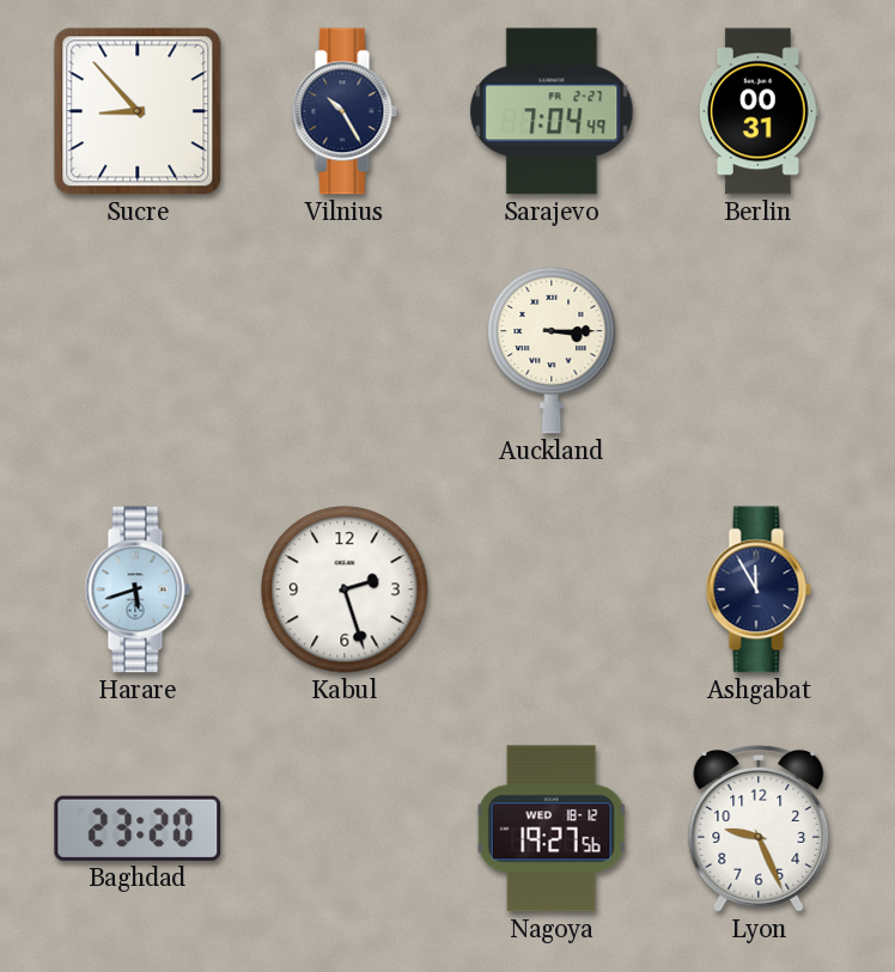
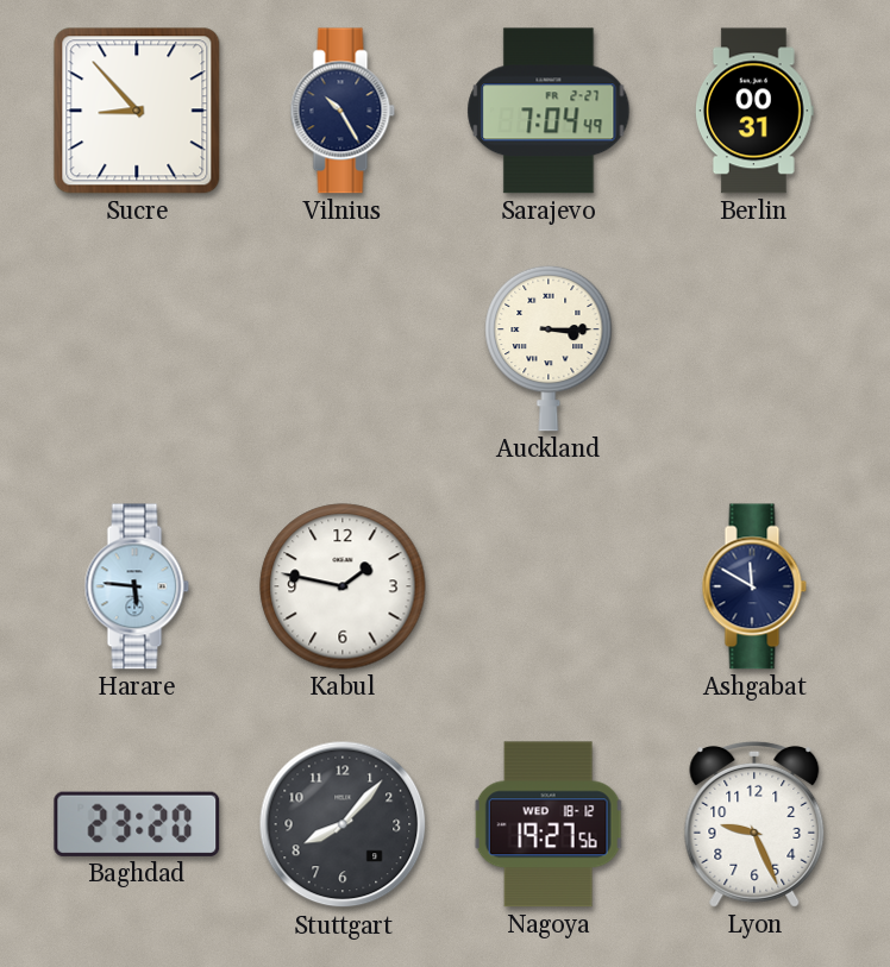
Harare: 5:42 -> 5:46
Kabul: 2:27 -> 1:47
Ashgabat: 11:55 -> 11:50
Stuttgart: none -> 8:07
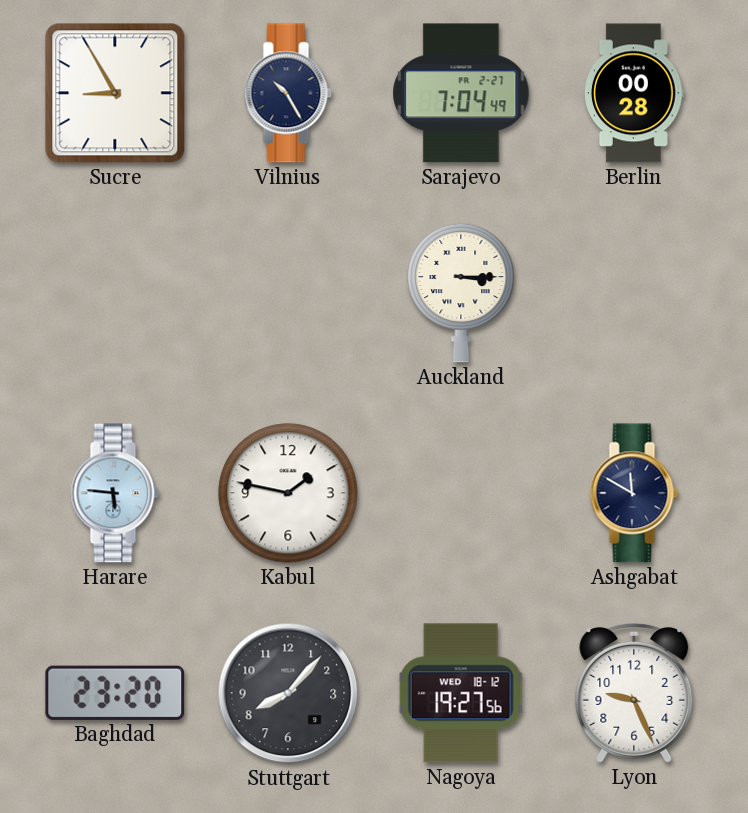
Sucre: 8:53 -> 8:55
Berlin: 00:31 -> 00:28
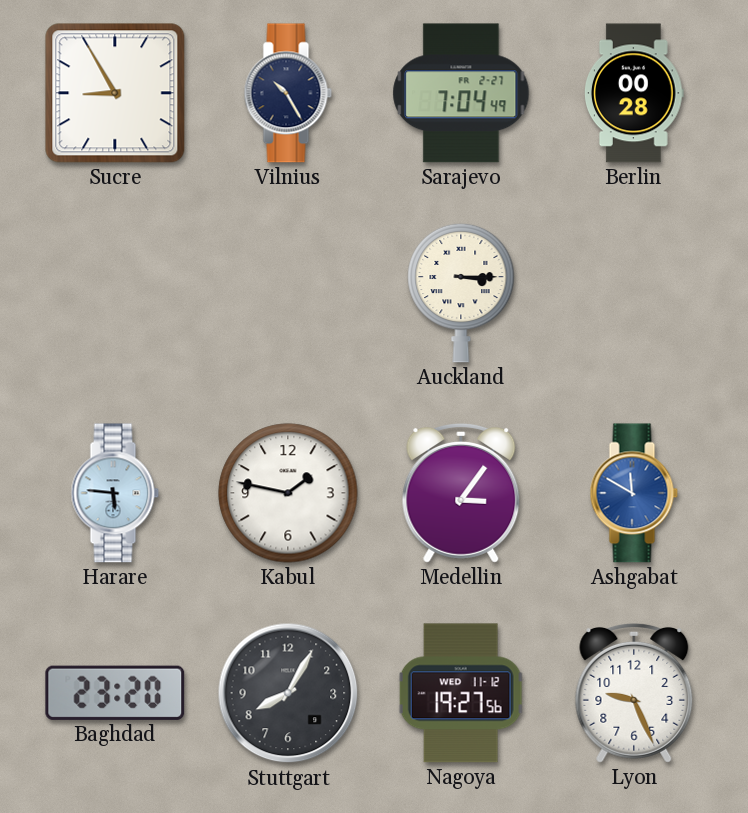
Medellin: none -> 3:06
Ashgabat dial: navy -> blue
Stuttgart: 8:07 -> 8:05
Nagoya date: WED 18-12 -> WED 11-12
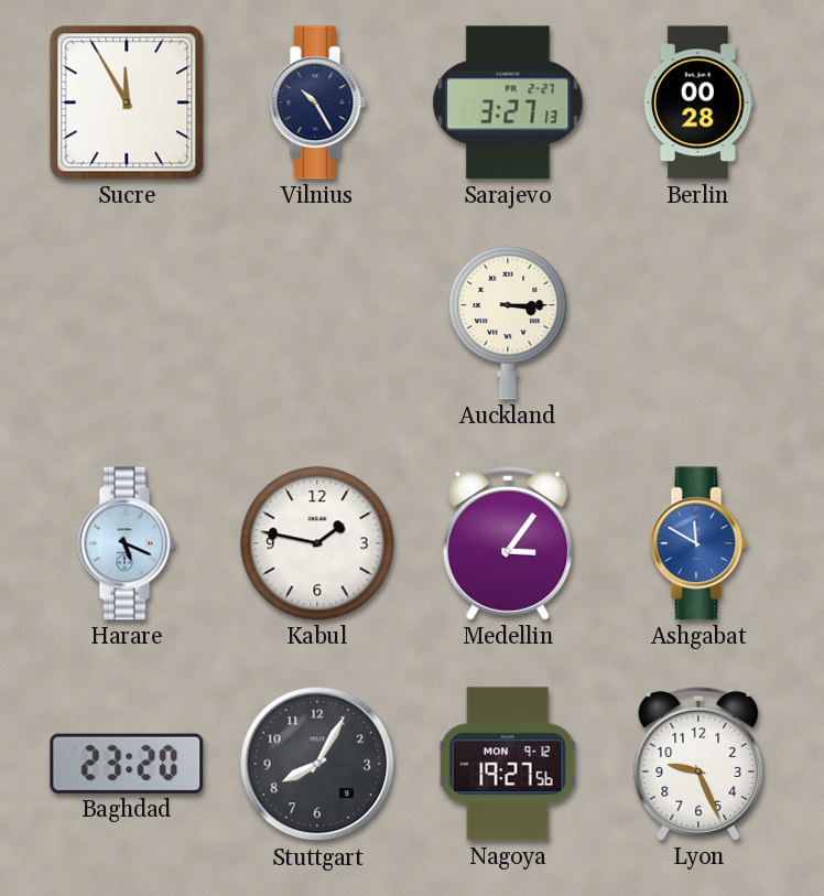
Sucre: 8:55 -> 11:55
Sarajevo: 7:04 -> 3:27
Harare: 5:46 -> 5:19
Nagoya date: WED 11-12 -> MON 9-12
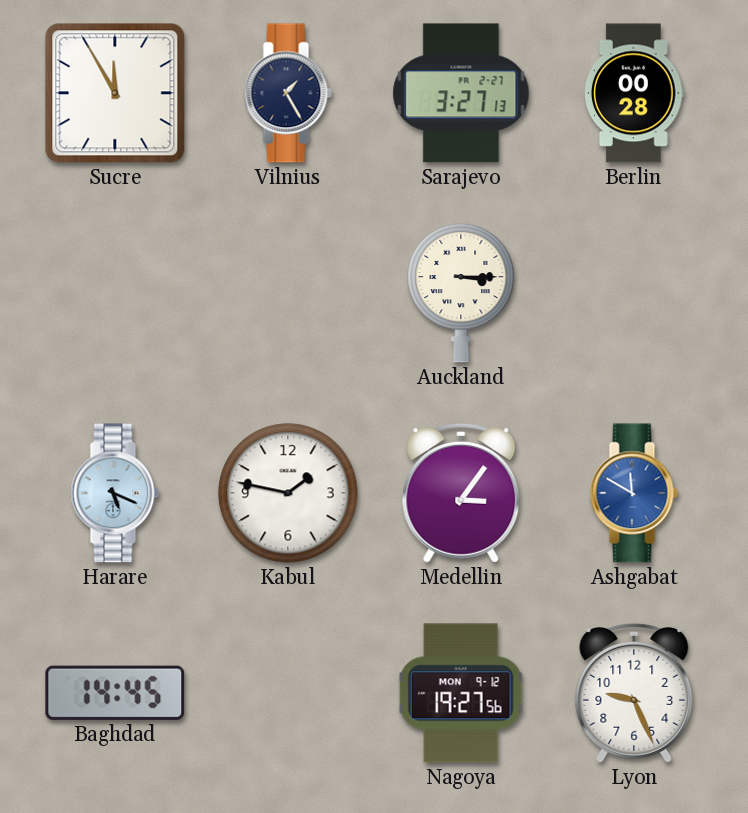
Vilnius: 10:25 -> 1:25
Baghdad: 23:20 -> 14:45
Stuttgart: 8:05 -> none
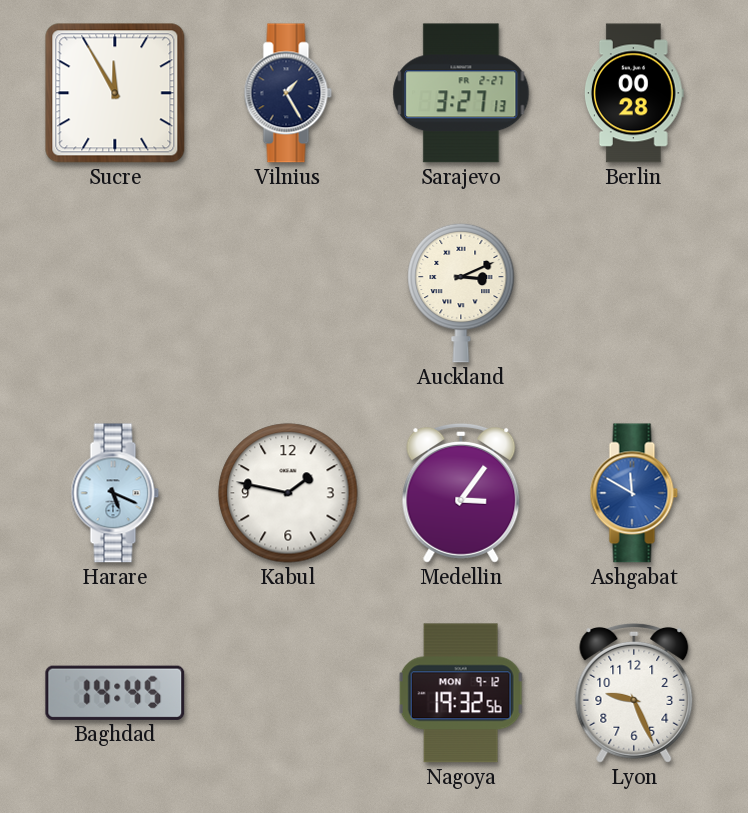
Auckland: 3:15 -> 3:11
Nagoya: 19:27 -> 19:32
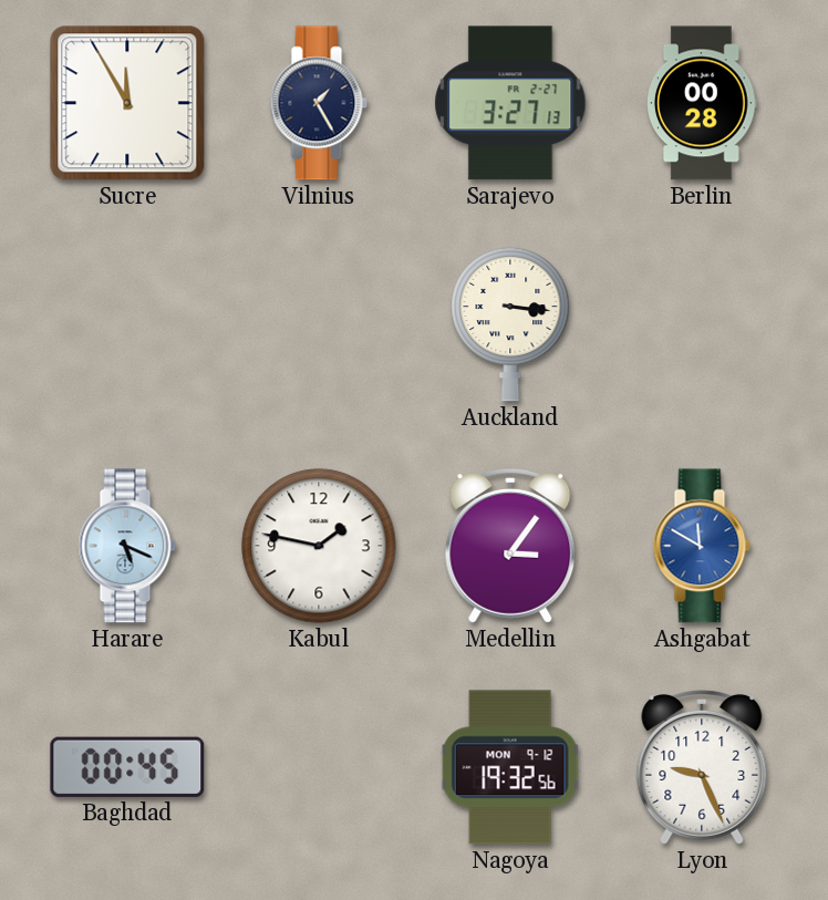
Auckland: 3:11 -> 3:16
Baghdad: 14:45 -> 00:45
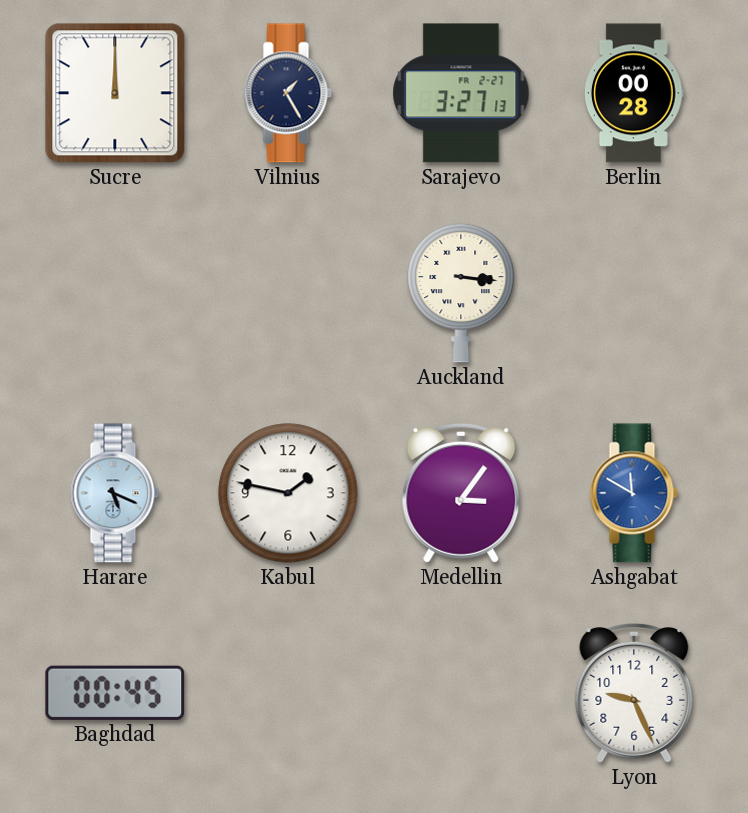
Sucre: 11:55 -> 12:00
Nagoya: 19:32 -> none
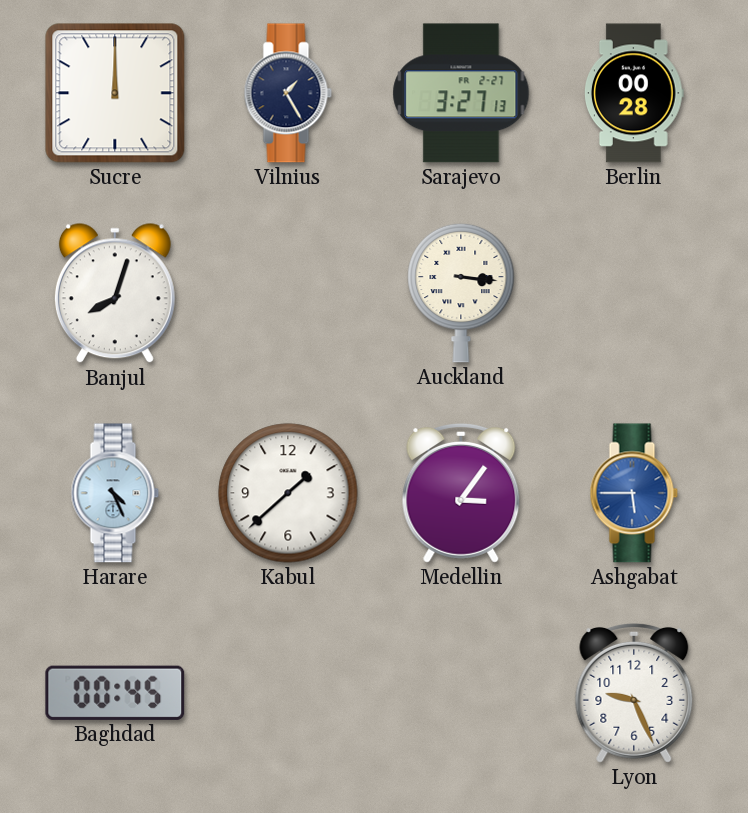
Banjul: none -> 8:03
Harare: 5:19 -> 4:26
Kabul: 1:47 -> 1:38
Ashgabat: 11:50 -> 5:45
